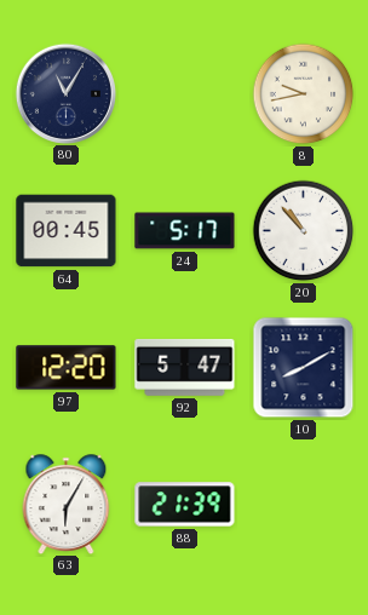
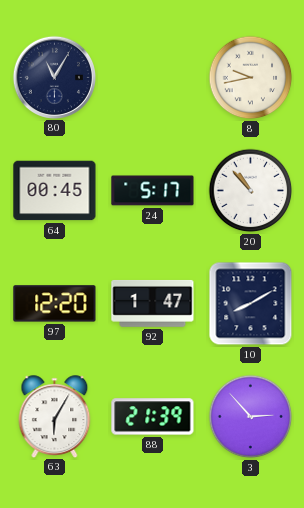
92: 5:47 -> 1:47
3: none -> 2:53
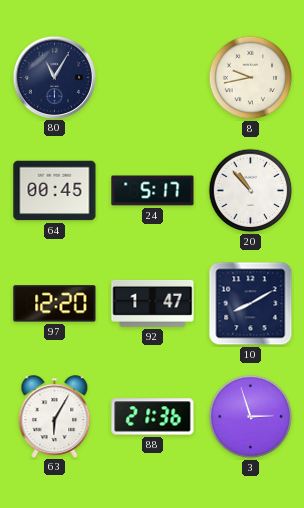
88: 21:39 -> 21:36
3: 2:53 -> 2:57
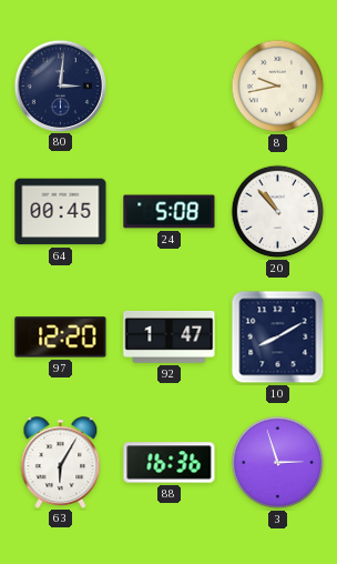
80: 11:05 -> 3:01
24: 5:17 -> 5:08
88: 21:36 -> 16:36
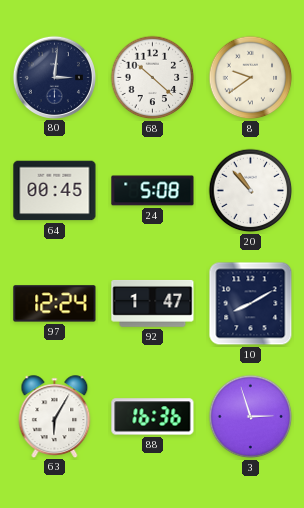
68: none -> 10:22
8: 9:43 -> 9:39
97: 12:20 -> 12:24
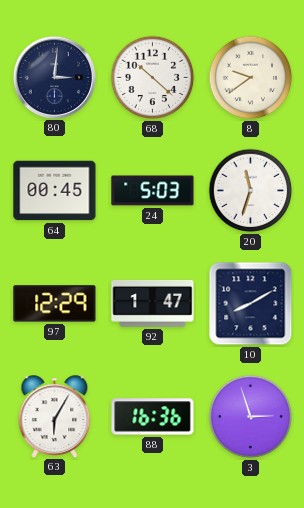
24: 5:08 -> 5:03
20: 10:53 -> 11:33
97: 12:24 -> 12:29
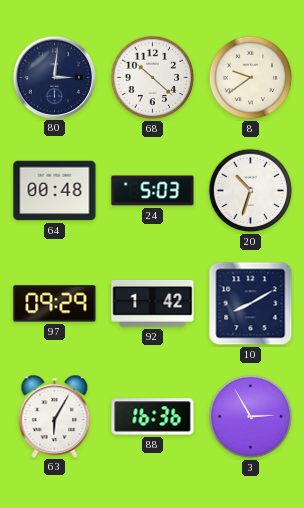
64: 00:45 -> 00:48
20: 11:33 -> 10:33
97: 12:29 -> 09:29
92: 1:47 -> 1:42
3: 2:57 -> 2:55
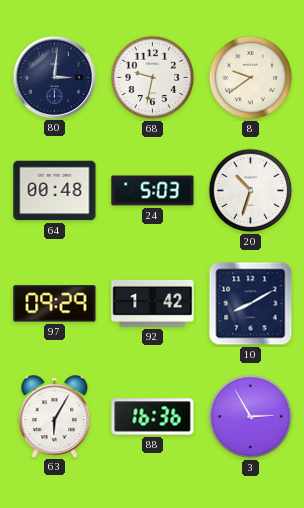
68: 10:22 -> 9:32
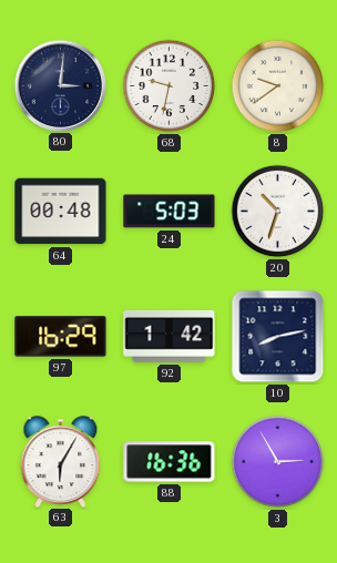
97: 09:29 -> 16:29
10: 8:10 -> 8:13
